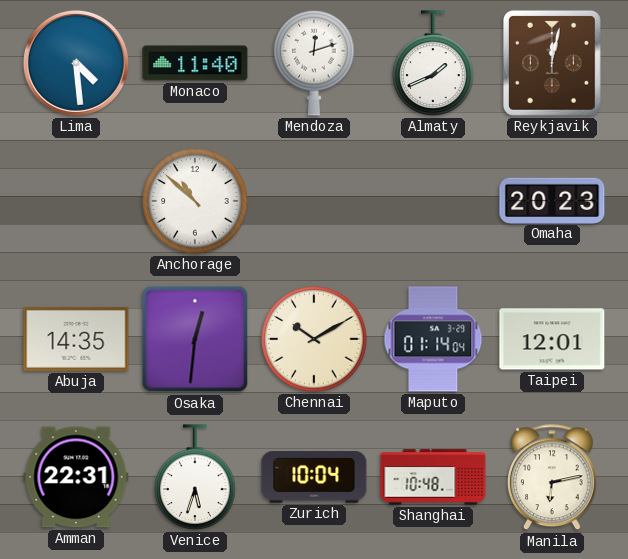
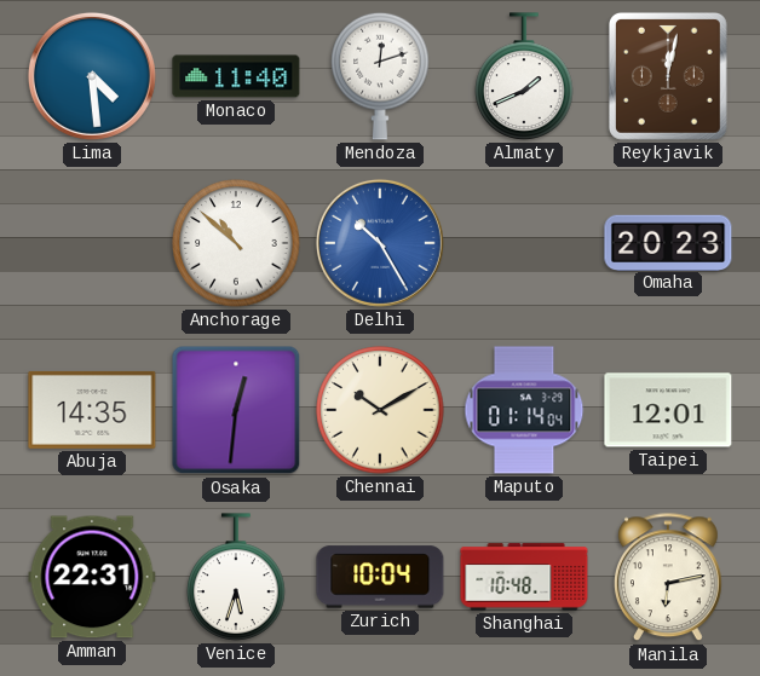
Delhi: none -> 10:25
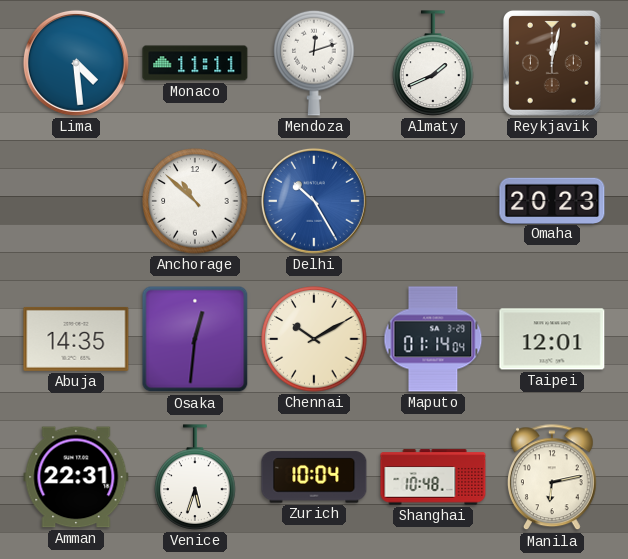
Monaco: 11:40 -> 11:11
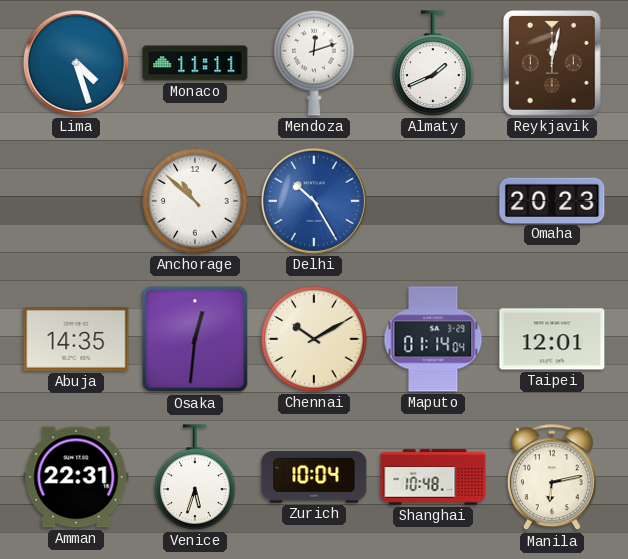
Lima: 4:29 -> 4:27
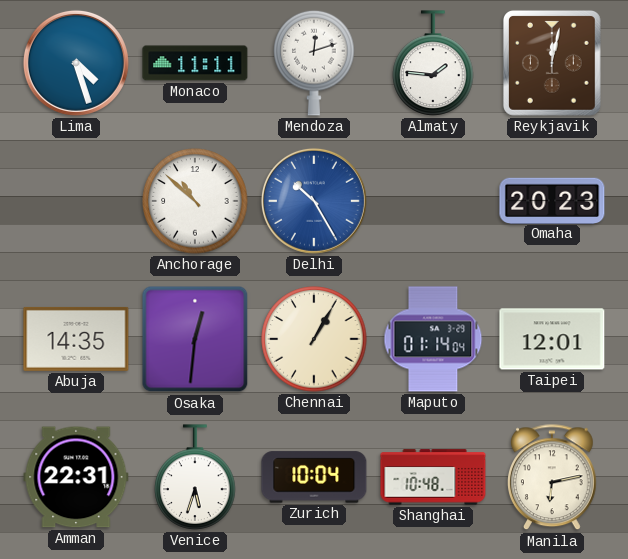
Almaty: 1:41 -> 1:46
Chennai: 10:10 -> 1:05
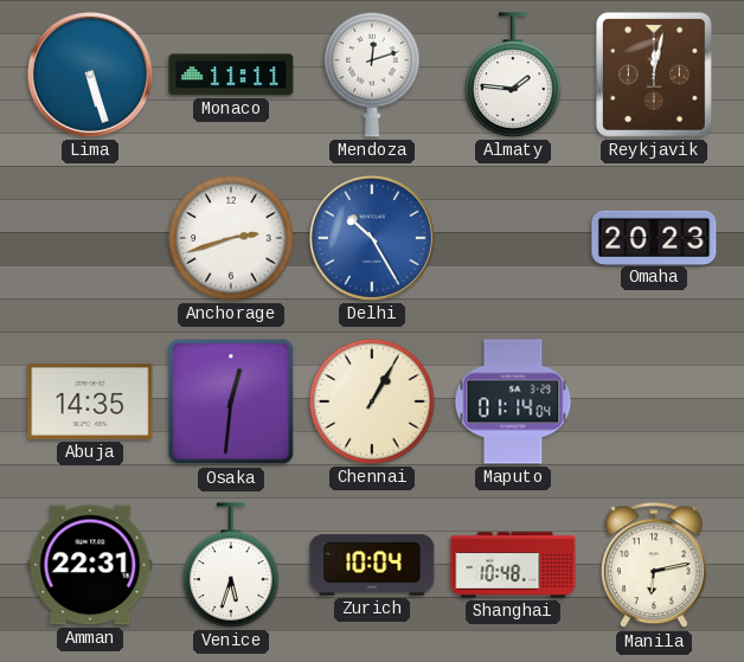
Lima: 4:27 -> 5:27
Anchorage: 10:52 -> 2:42
Taipei: 12:01 -> none
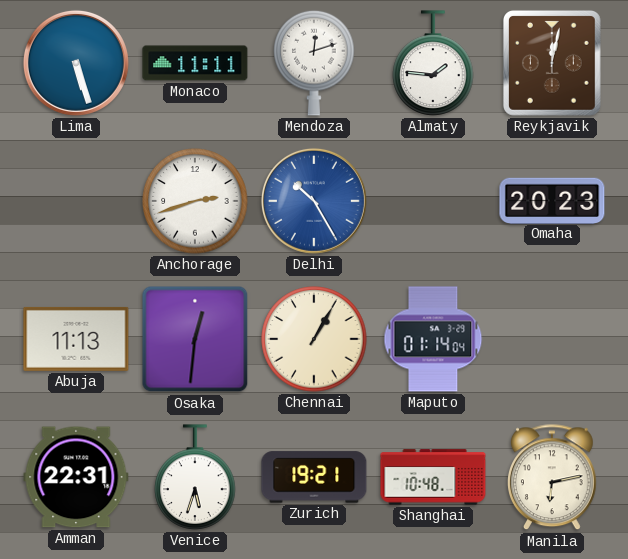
Abuja: 14:35 -> 11:13
Zurich: 10:04 -> 19:21
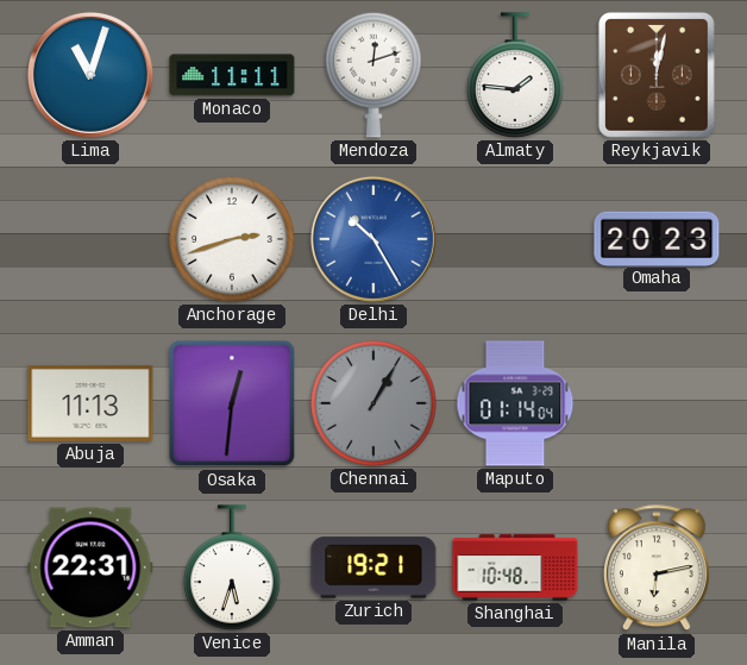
Lima: 5:27 -> 11:03
Chennai dial: cream -> grey
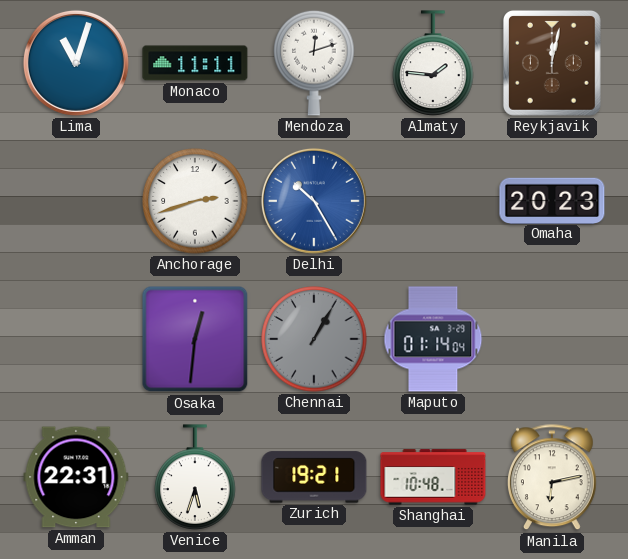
Abuja: 11:13 -> none
